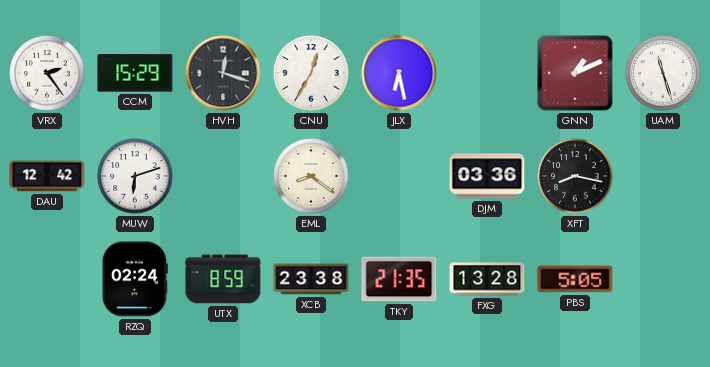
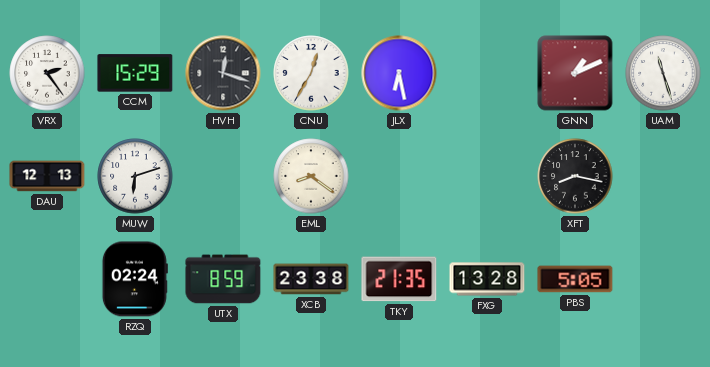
DAU: 12:42 -> 12:13
DJM: 03:36 -> none
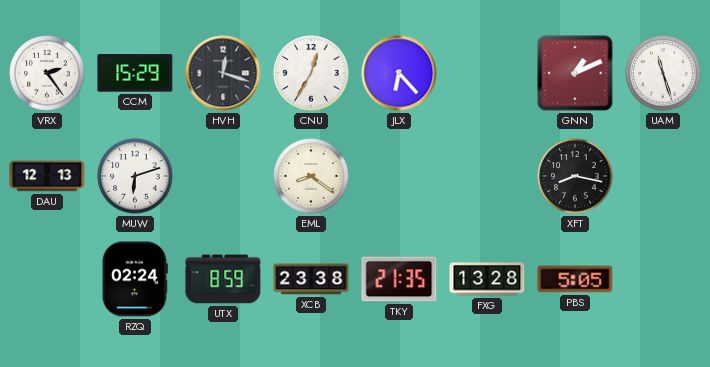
JLX: 6:28 -> 6:23
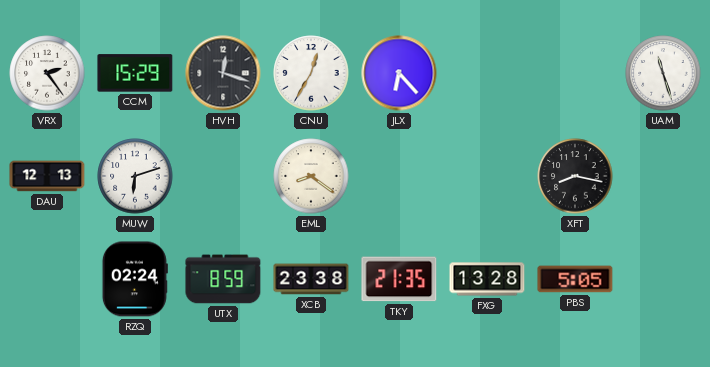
GNN: 1:11 -> none
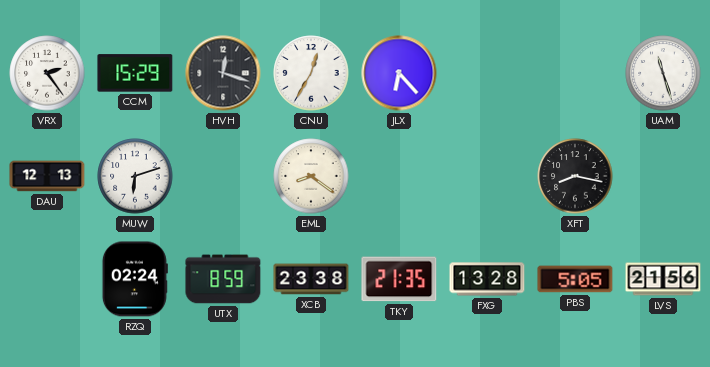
LVS: none -> 21:56
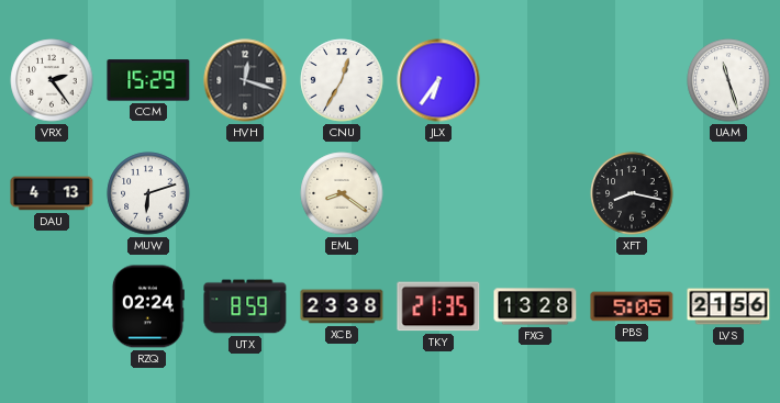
JLX: 6:23 -> 6:36
DAU: 12:13 -> 4:13
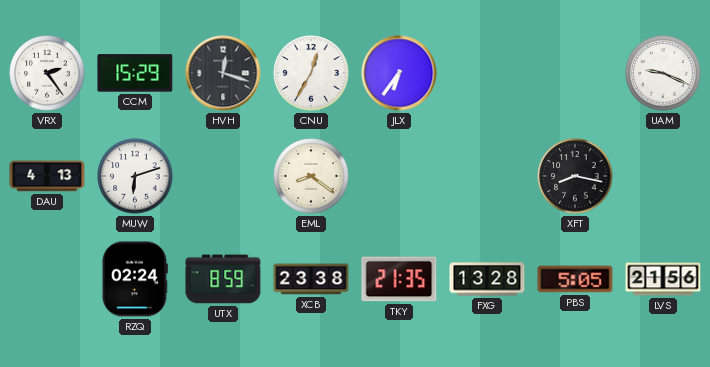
UAM: 11:27 -> 9:19
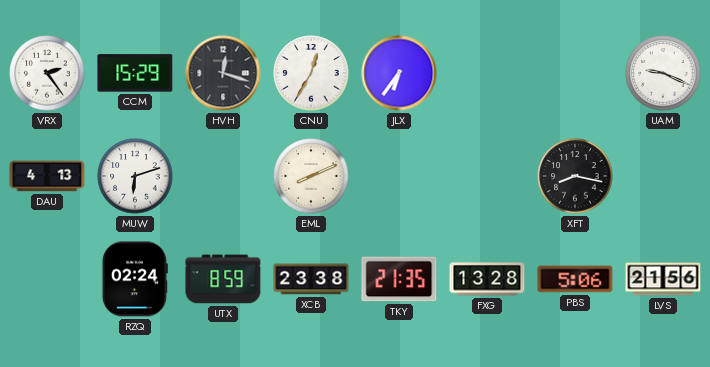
EML: 8:21 -> 8:11
PBS: 5:05 -> 5:06
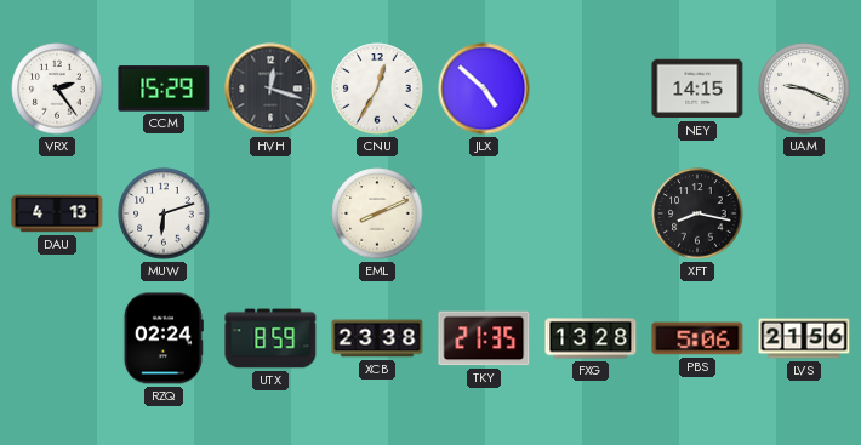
JLX: 6:36 -> 4:52
NEY: none -> 14:15
